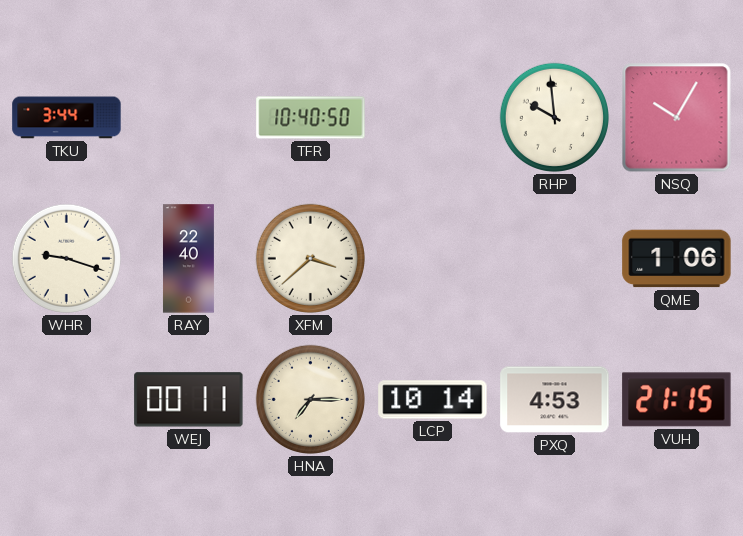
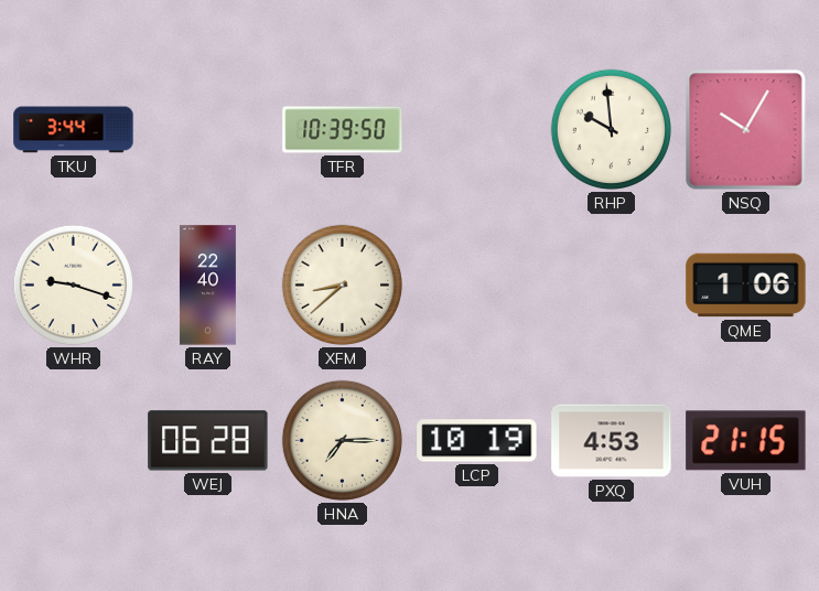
TFR: 10:40 -> 10:39
XFM: 3:38 -> 8:38
WEJ: 00:11 -> 06:28
LCP: 10:14 -> 10:19
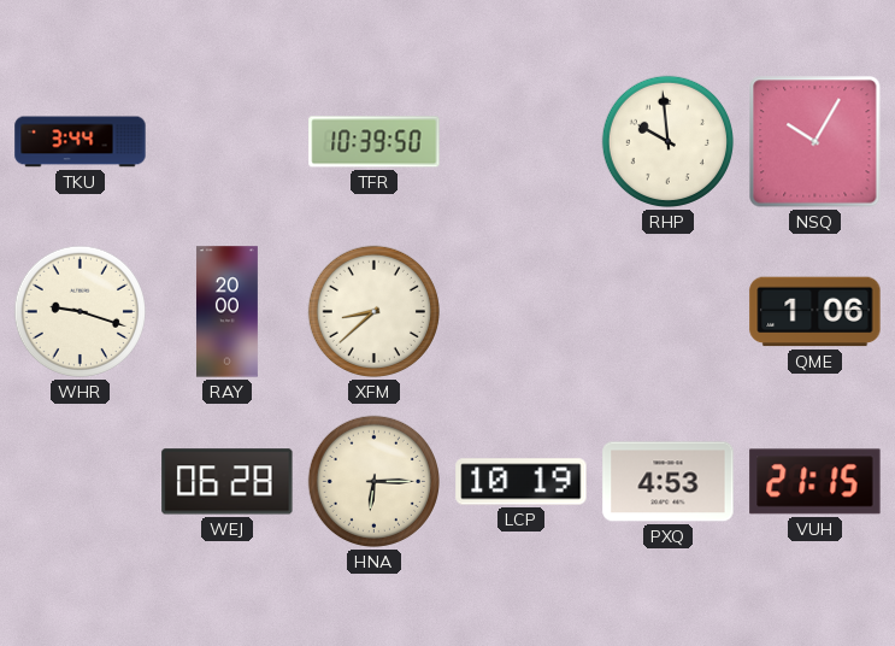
RAY: 22:40 -> 20:00
HNA: 7:15 -> 6:15
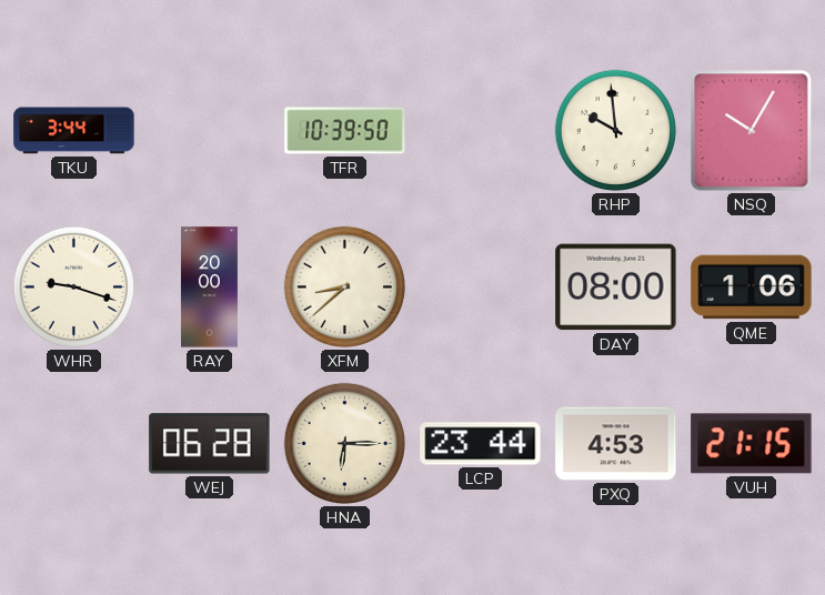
DAY: none -> 08:00
LCP: 10:19 -> 23:44
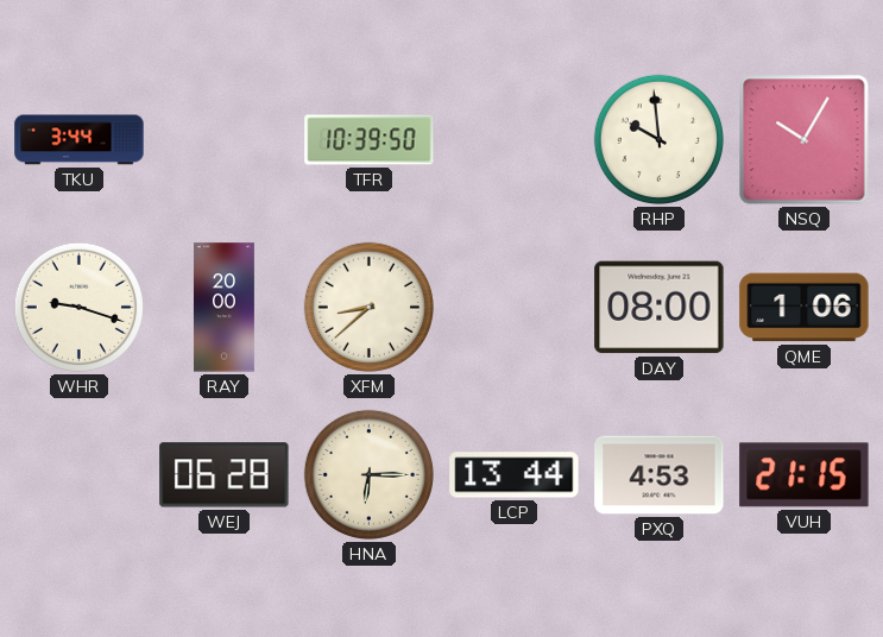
LCP: 23:44 -> 13:44
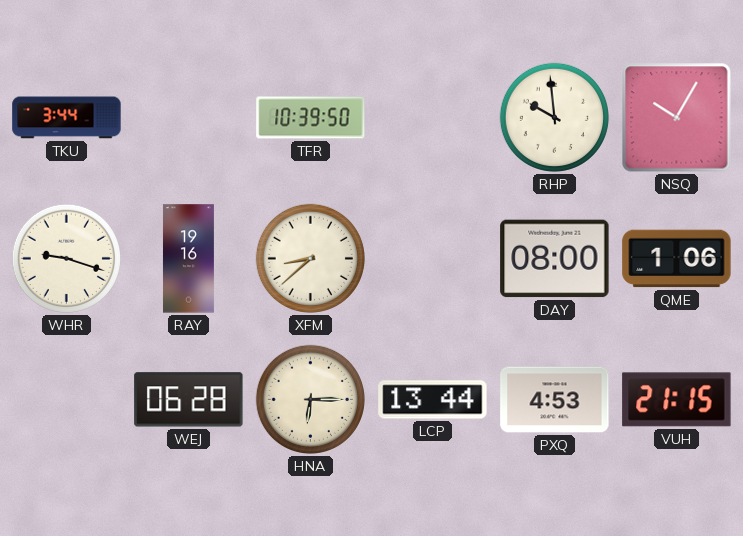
RAY: 20:00 -> 19:16
